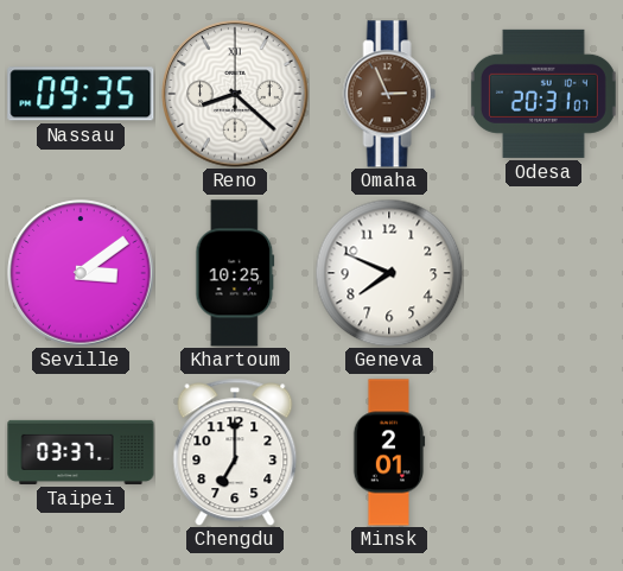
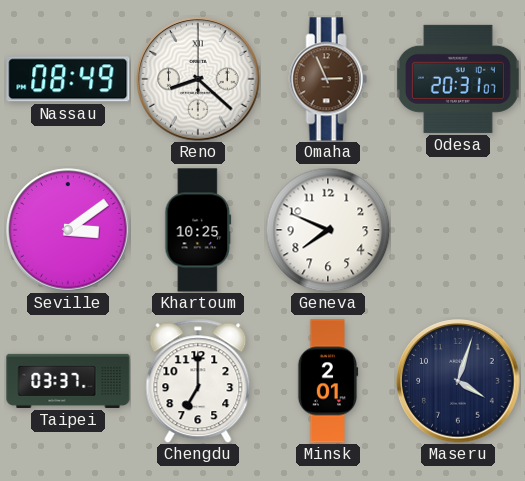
Nassau: 09:35 -> 08:49
Maseru: none -> 4:03
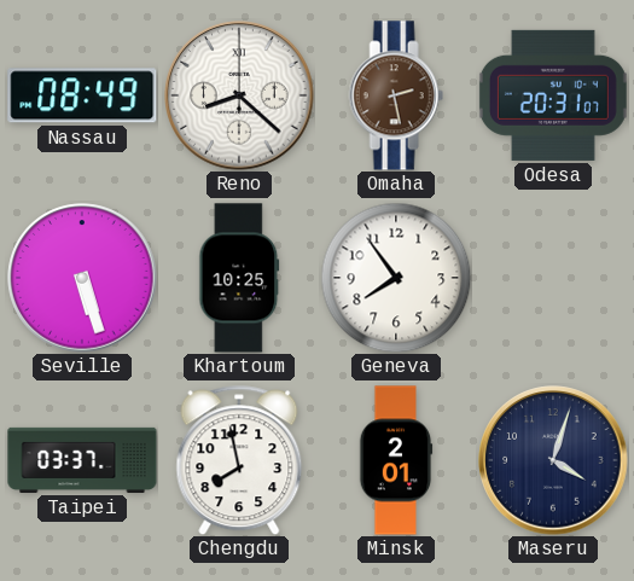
Omaha: 2:56 -> 2:28
Seville: 3:09 -> 5:27
Geneva: 7:49 -> 7:54
Chengdu: 7:00 -> 7:58
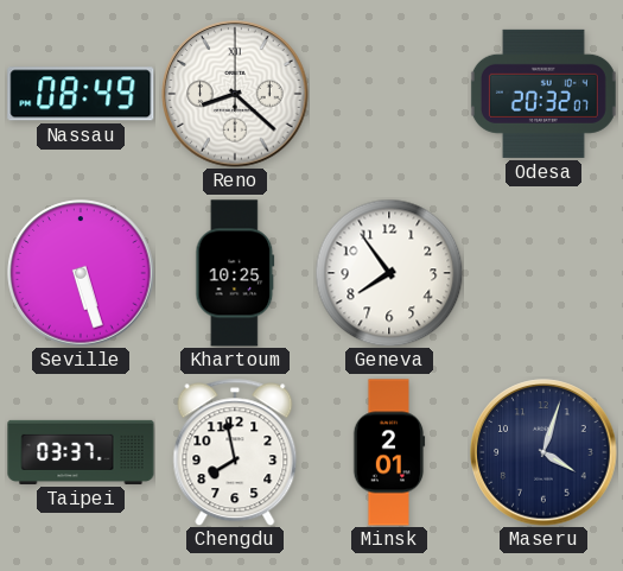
Omaha: 2:28 -> none
Odesa: 20:31 -> 20:32
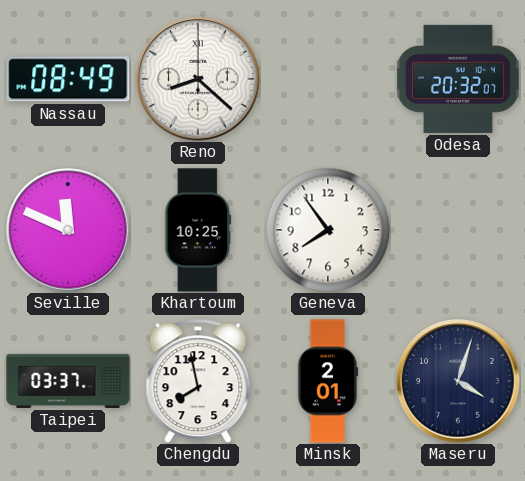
Seville: 5:27 -> 11:49
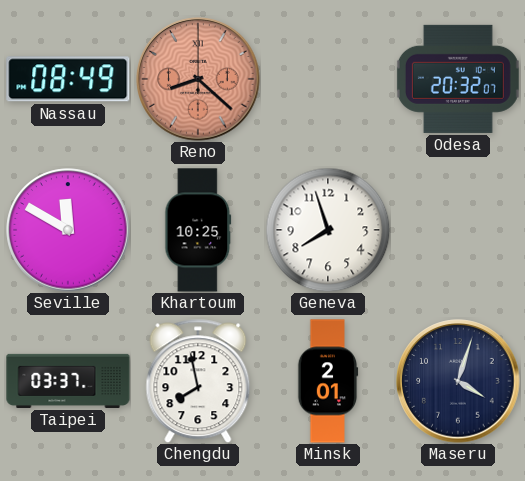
Reno dial: white -> salmon
Seville: 11:49 -> 11:50
Geneva: 7:54 -> 7:57
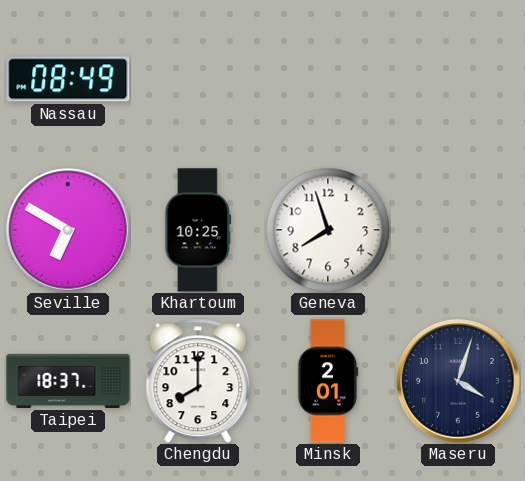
Reno: 8:22 -> none
Odesa: 20:32 -> none
Seville: 11:50 -> 6:50
Taipei: 03:37 -> 18:37
Chengdu: 7:58 -> 8:00
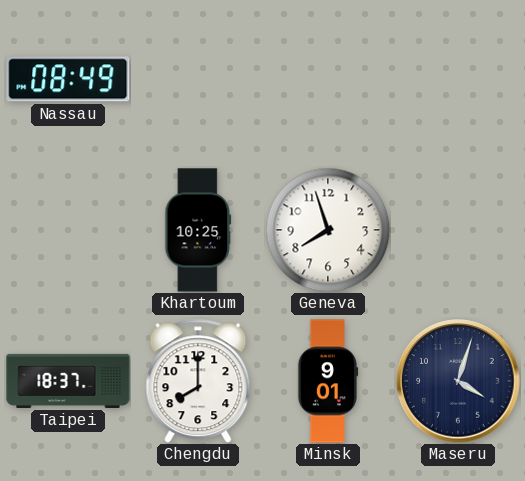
Seville: 6:50 -> none
Minsk: 2:01 -> 9:01
